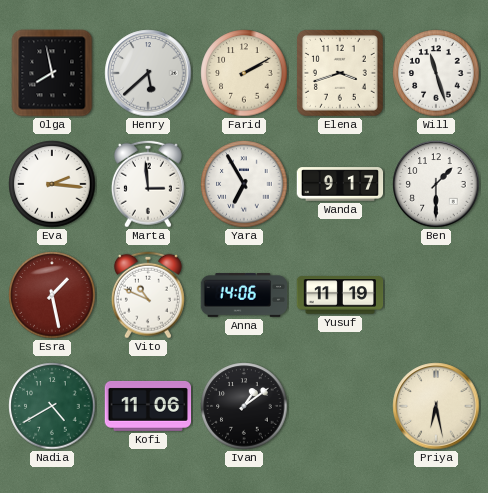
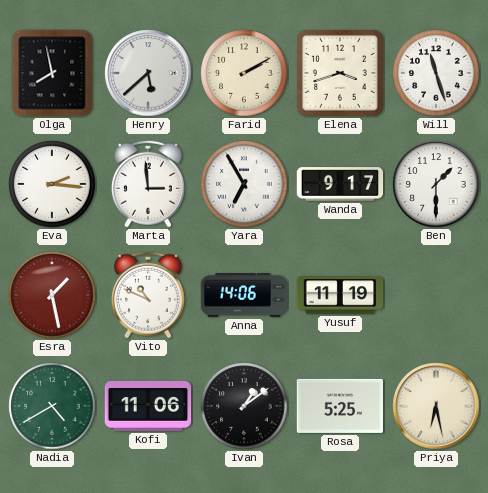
Rosa: none -> 5:25
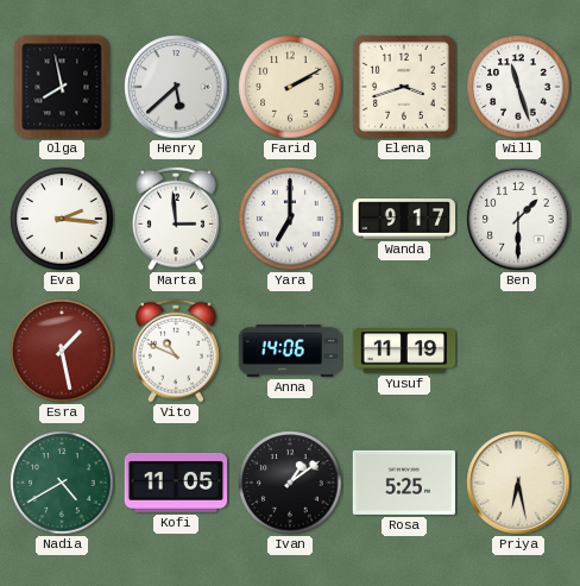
Yara: 6:55 -> 7:00
Kofi: 11:06 -> 11:05
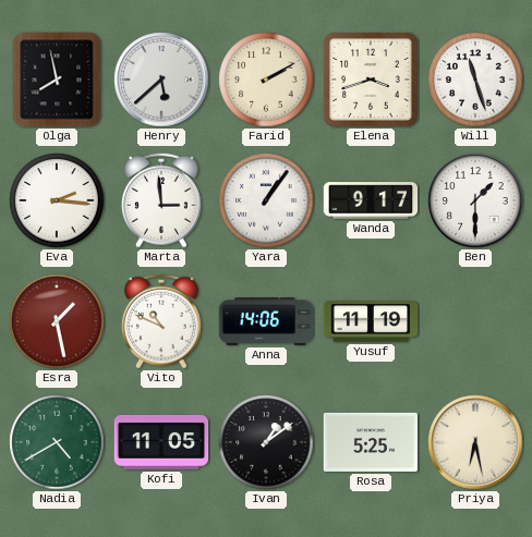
Yara: 7:00 -> 1:06
